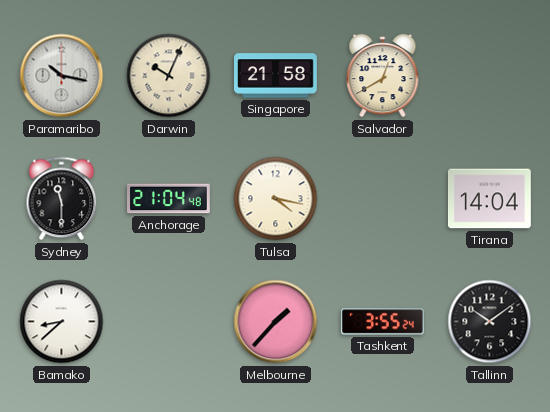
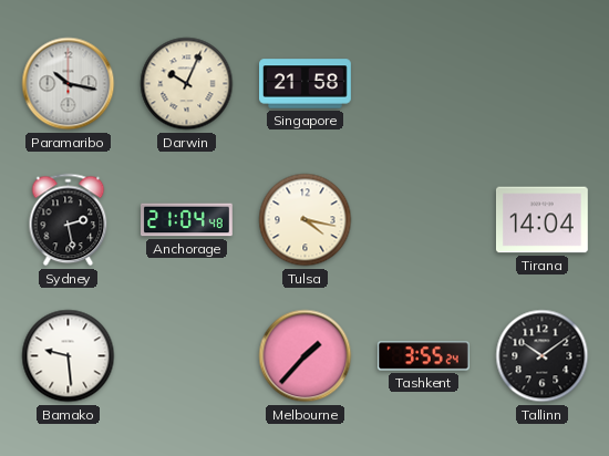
Salvador: 12:40 -> none
Sydney: 11:30 -> 2:28
Bamako: 8:38 -> 9:29
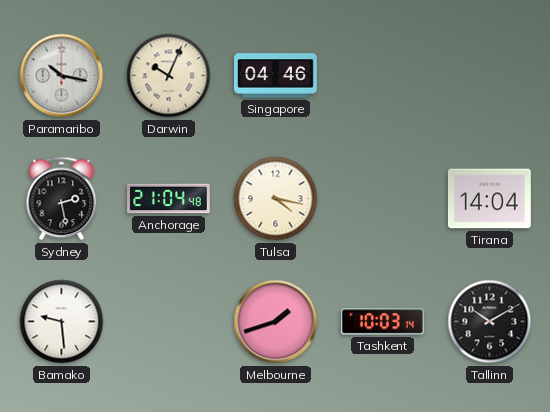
Singapore: 21:58 -> 04:46
Melbourne: 1:37 -> 1:42
Tashkent: 3:55 -> 10:03
Tallinn: 10:09 -> 10:10
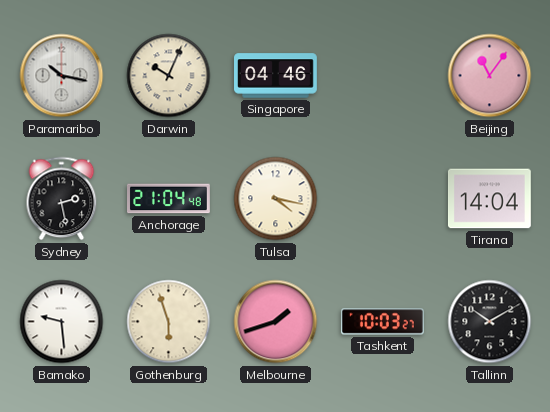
Beijing: none -> 11:06
Gothenburg: none -> 5:57
Tashkent: 10:03:14 -> 10:03:27
